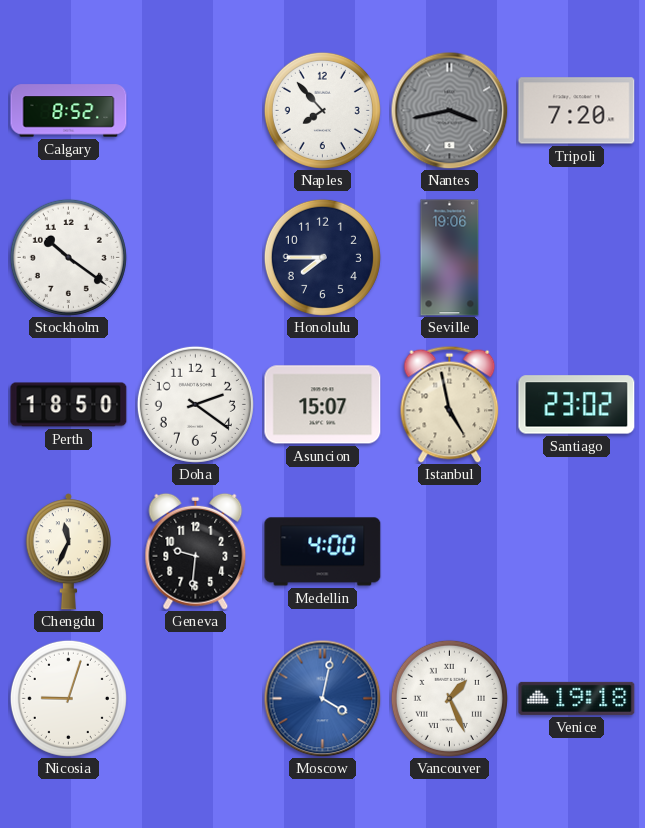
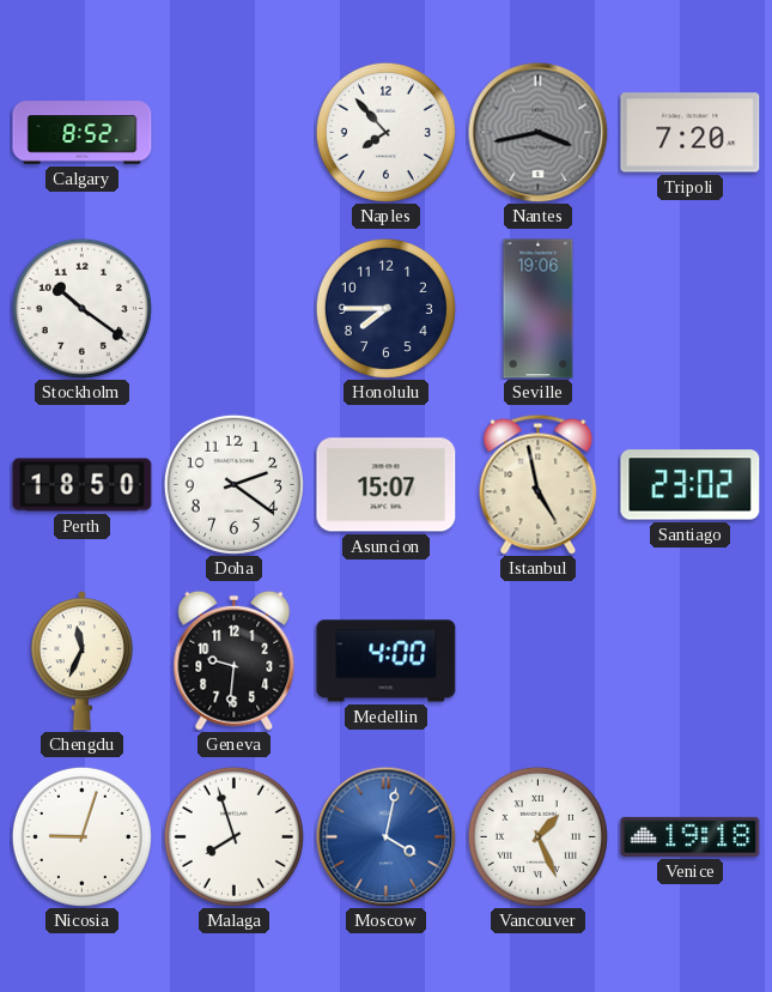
Malaga: none -> 7:57
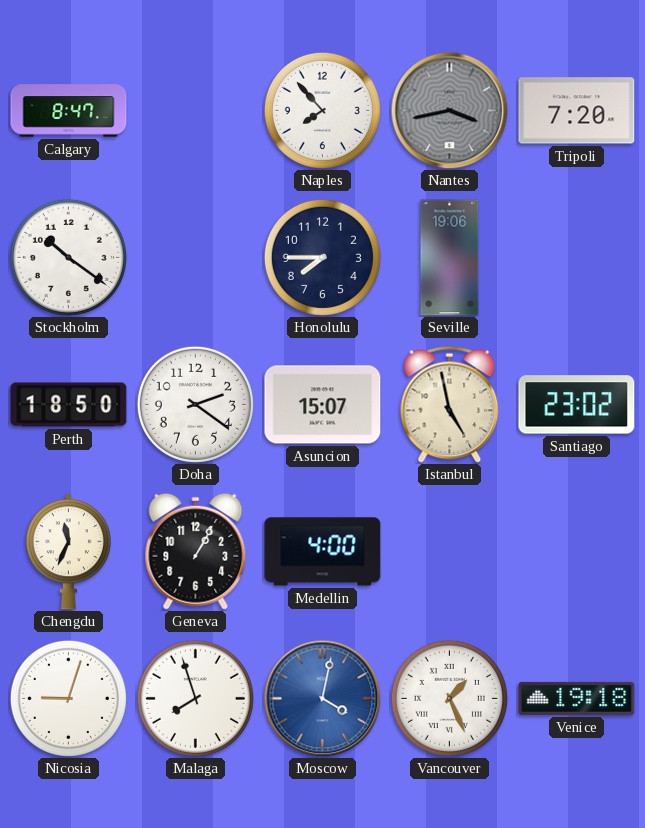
Calgary: 8:52 -> 8:47
Geneva: 9:31 -> 1:05
